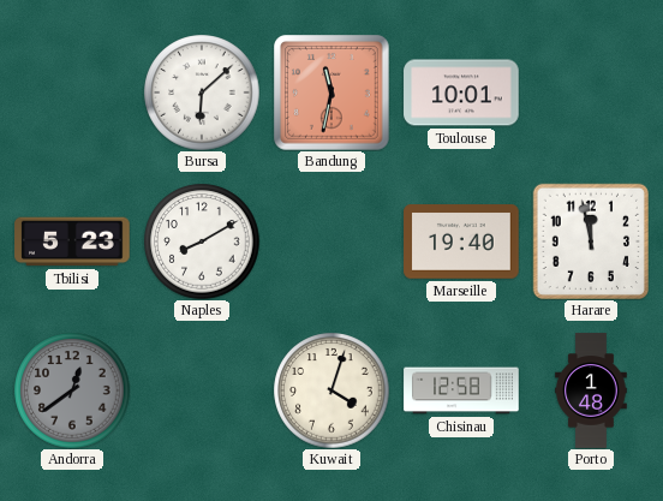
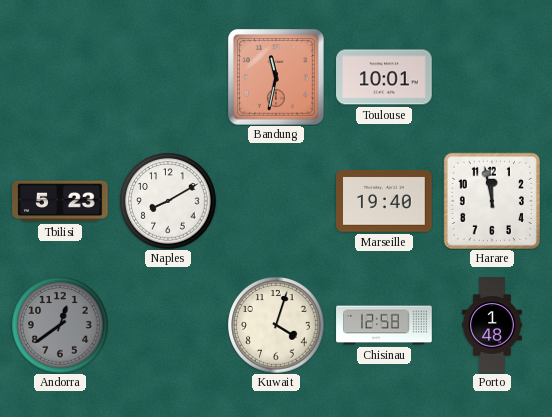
Bursa: 6:08 -> none
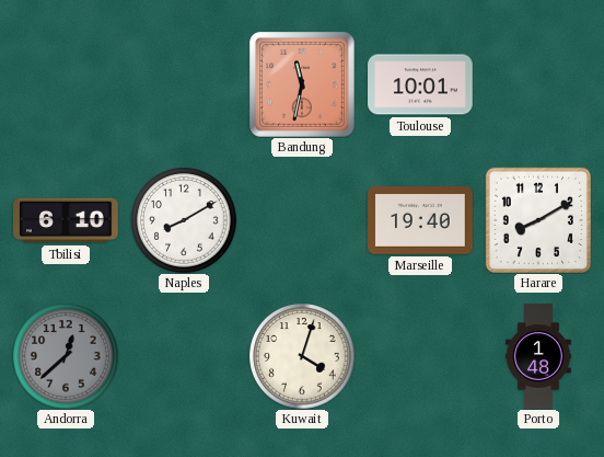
Tbilisi: 5:23 -> 6:10
Harare: 11:58 -> 8:10
Andorra: 12:39 -> 12:38
Chisinau: 12:58 -> none
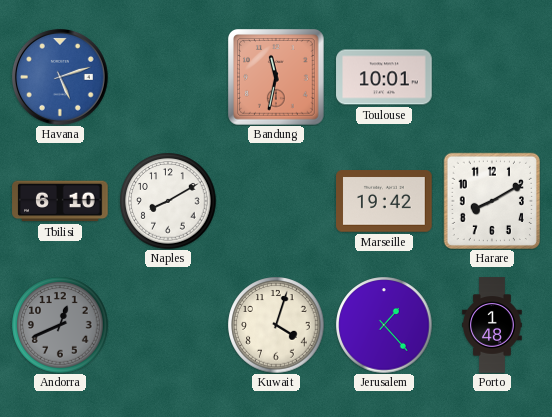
Havana: none -> 5:12
Marseille: 19:40 -> 19:42
Andorra: 12:38 -> 12:41
Jerusalem: none -> 1:23
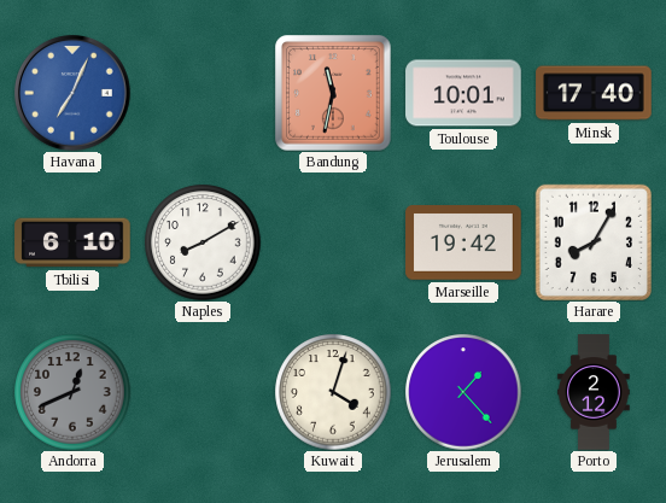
Havana: 5:12 -> 7:04
Minsk: none -> 17:40
Harare: 8:10 -> 8:05
Porto: 1:48 -> 2:12
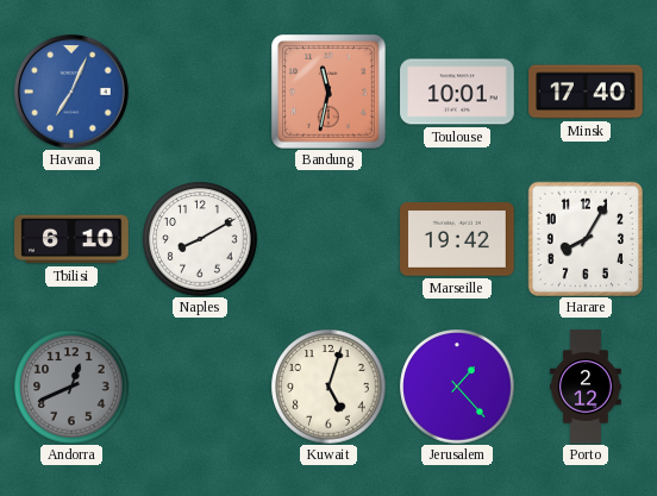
Kuwait: 4:03 -> 5:03
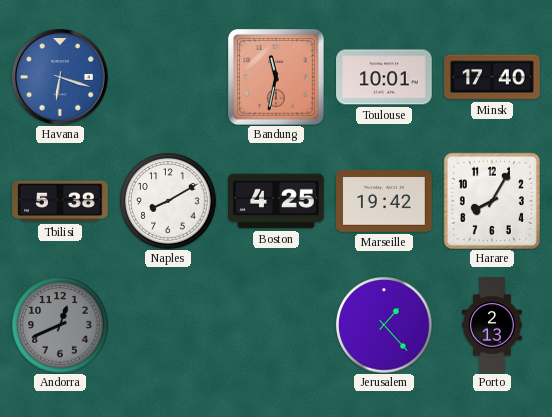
Havana: 7:04 -> 6:18
Tbilisi: 6:10 -> 5:38
Boston: none -> 4:25
Kuwait: 5:03 -> none
Porto: 2:12 -> 2:13
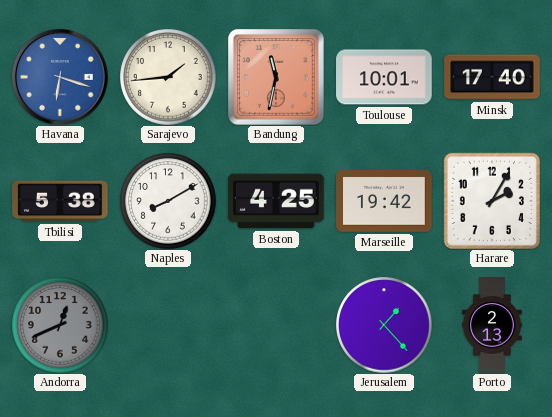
Sarajevo: none -> 1:44
Harare: 8:05 -> 2:05
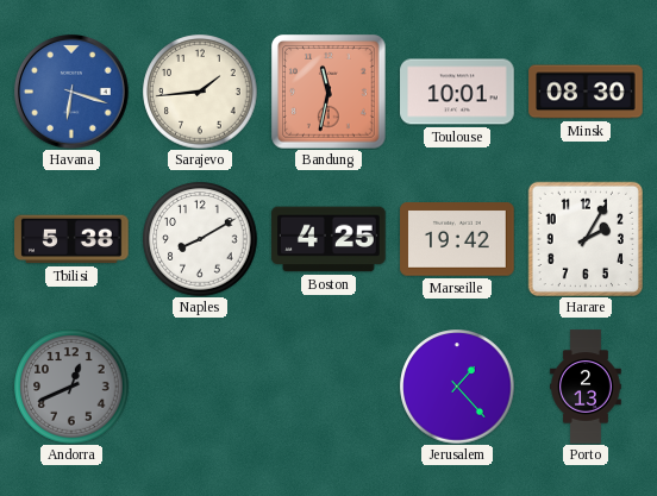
Minsk: 17:40 -> 08:30
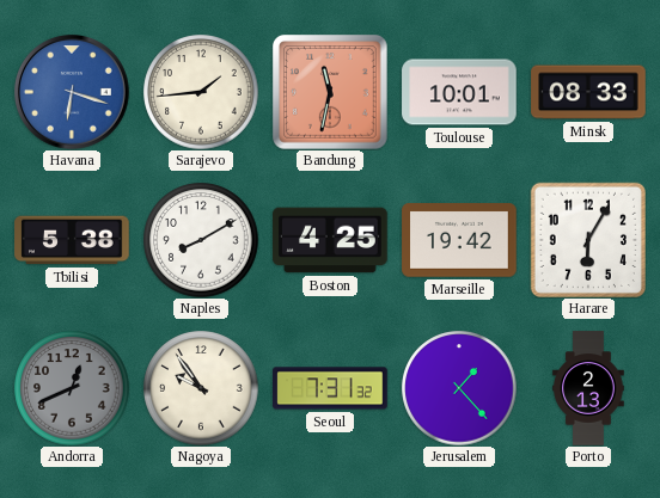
Minsk: 08:30 -> 08:33
Harare: 2:05 -> 6:05
Nagoya: none -> 9:54
Seoul: none -> 7:31
